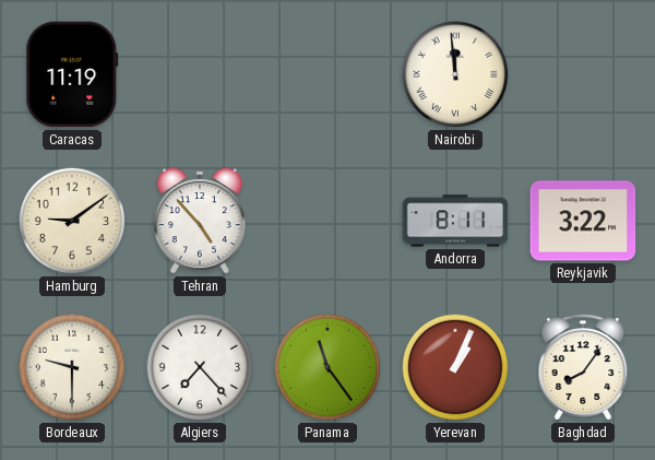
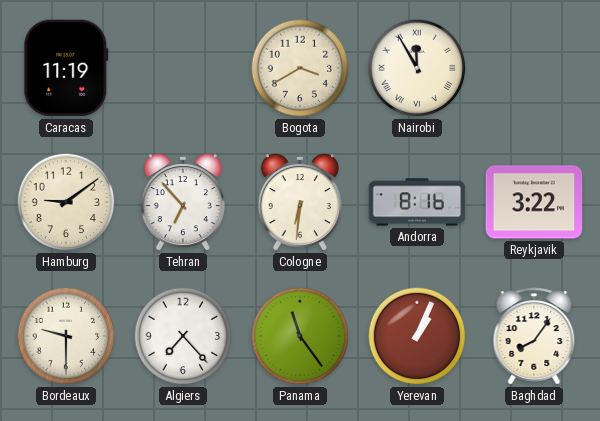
Bogota: none -> 3:40
Nairobi: 11:59 -> 11:55
Tehran: 4:53 -> 6:53
Cologne: none -> 6:31
Andorra: 8:11 -> 8:16
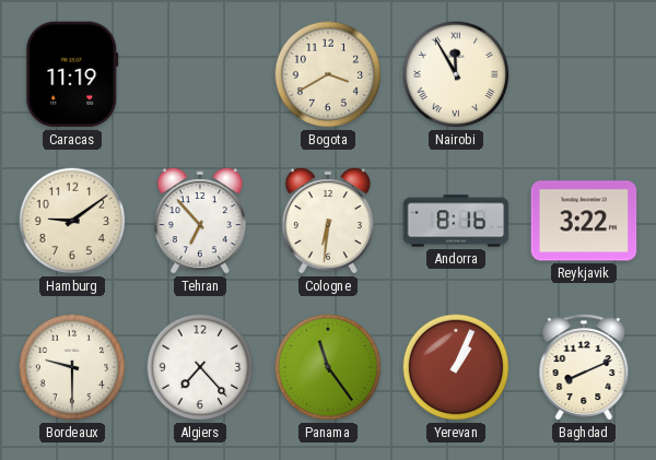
Baghdad: 8:06 -> 8:11
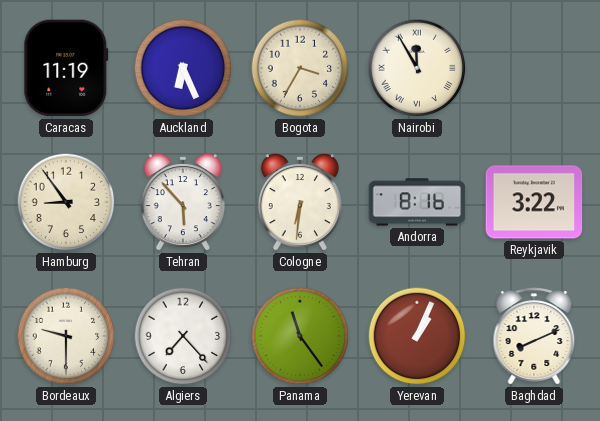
Auckland: none -> 6:26
Bogota: 3:40 -> 3:35
Hamburg: 9:09 -> 8:54
Tehran: 6:53 -> 5:53
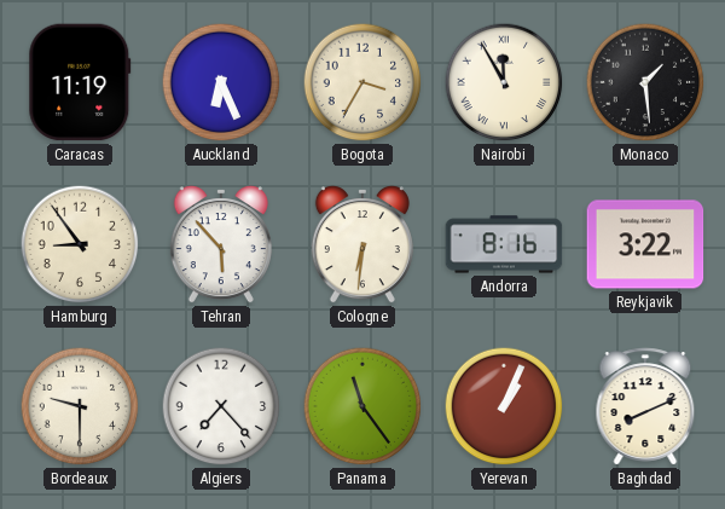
Monaco: none -> 1:29
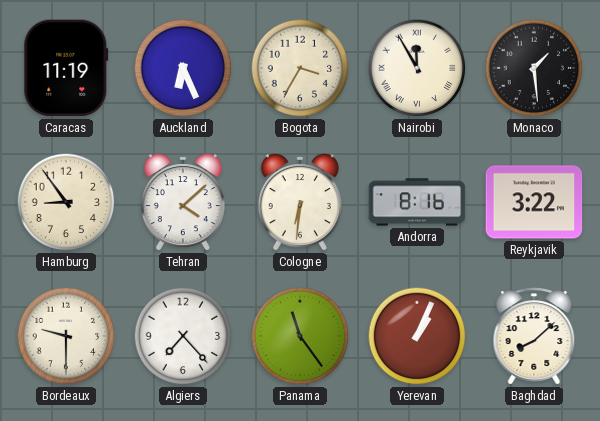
Tehran: 5:53 -> 4:08
Baghdad: 8:11 -> 8:08
